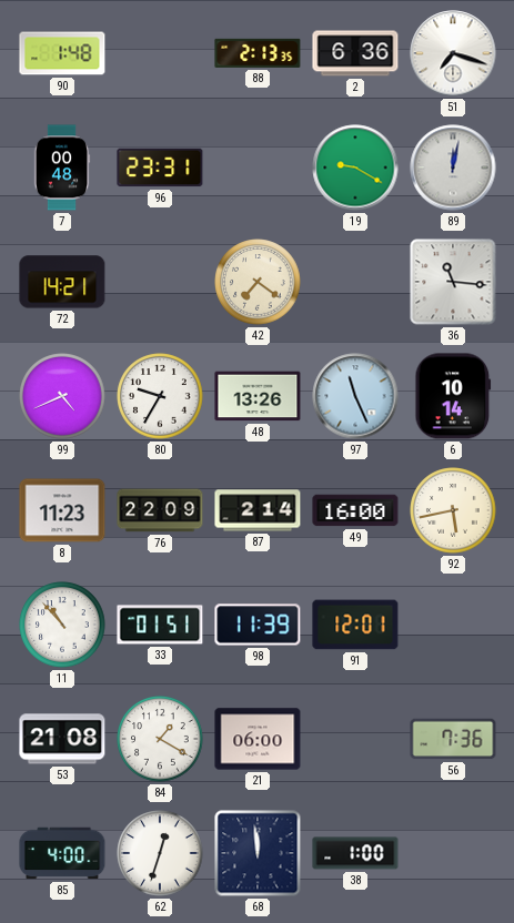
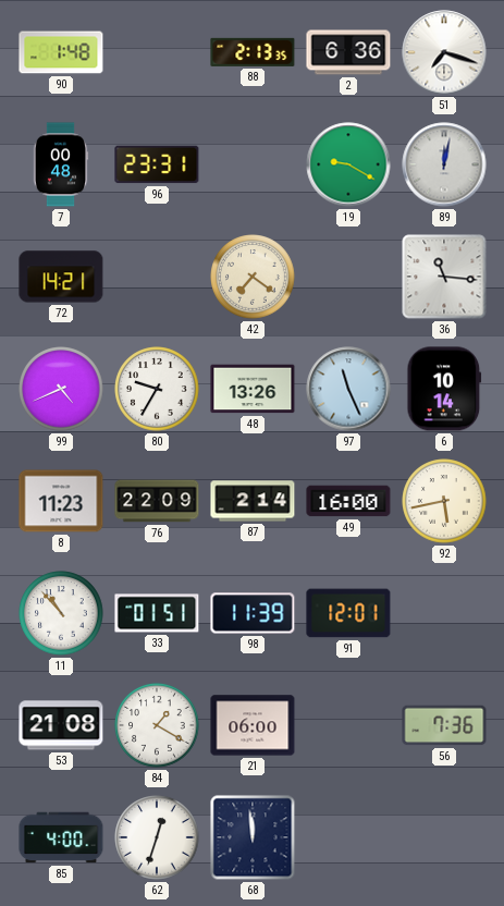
38: 1:00 -> none
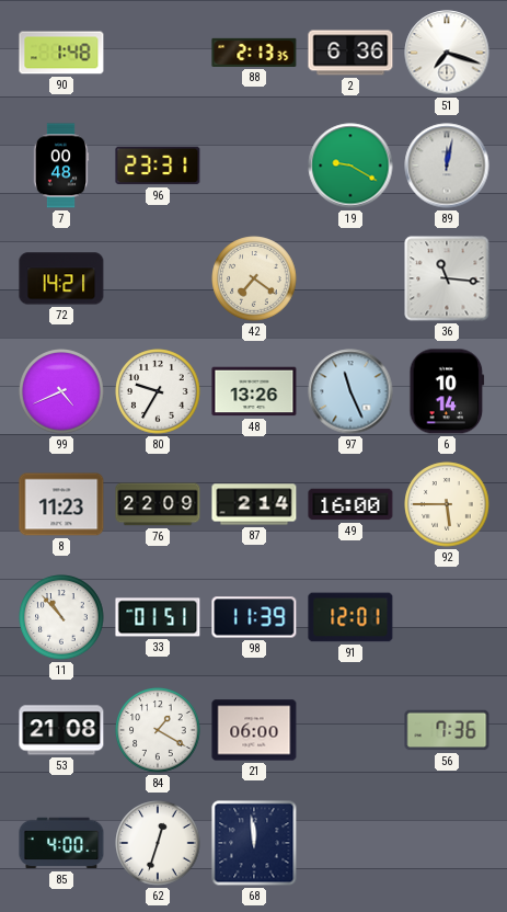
92: 5:43 -> 5:45
